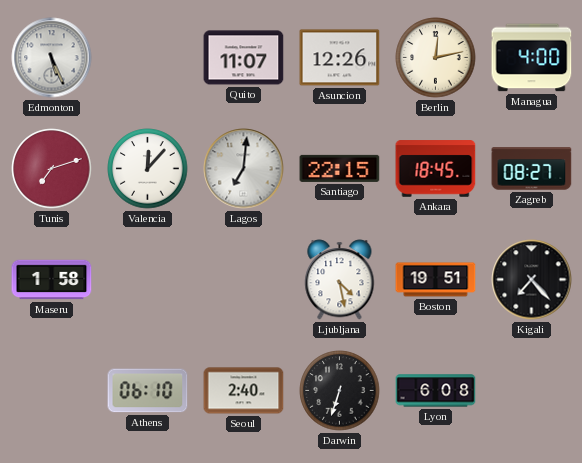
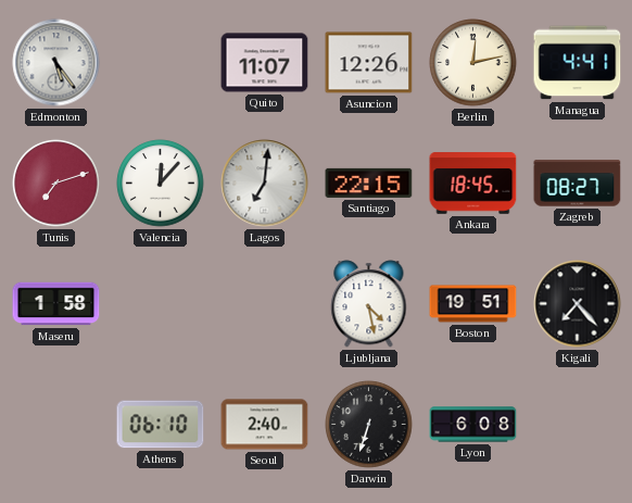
Edmonton: 5:26 -> 5:24
Managua: 4:00 -> 4:41
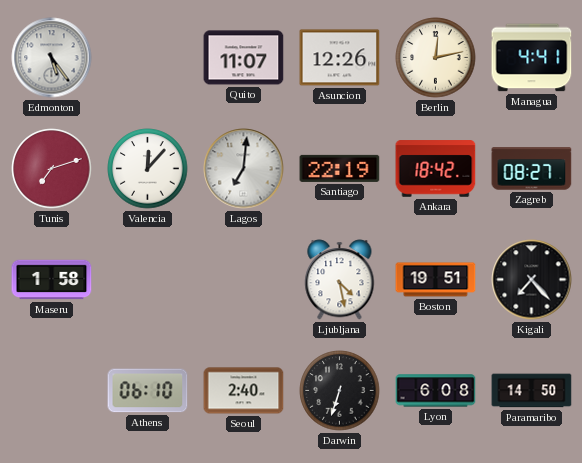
Santiago: 22:15 -> 22:19
Ankara: 18:45 -> 18:42
Paramaribo: none -> 14:50
